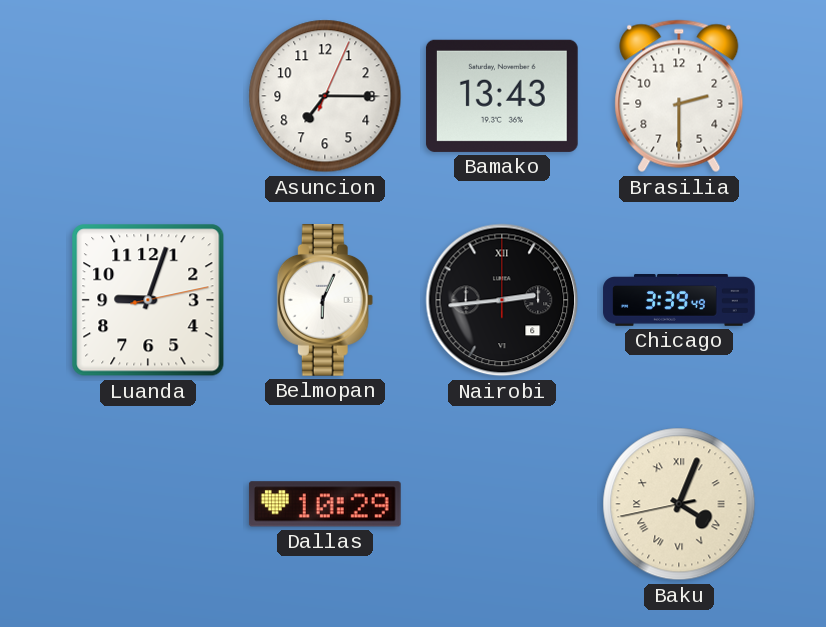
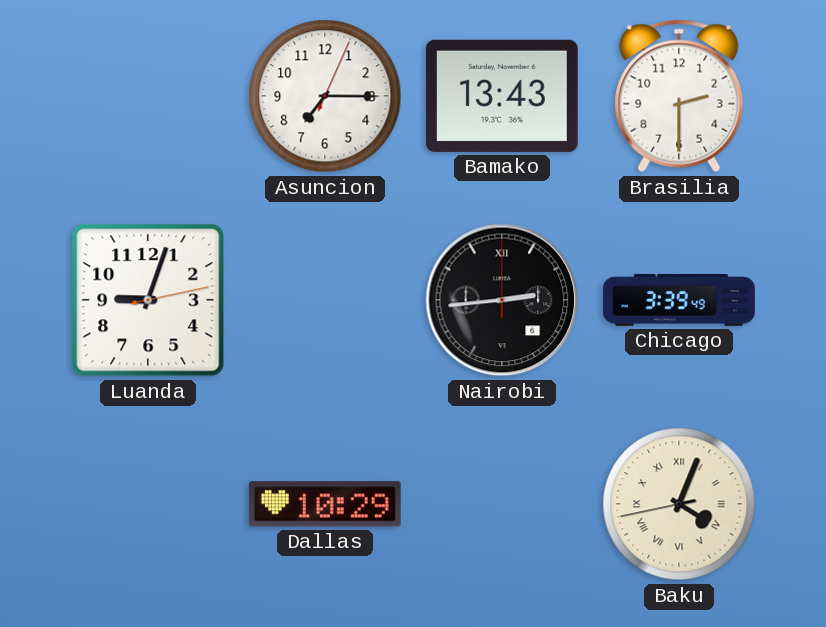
Belmopan: 6:04 -> none
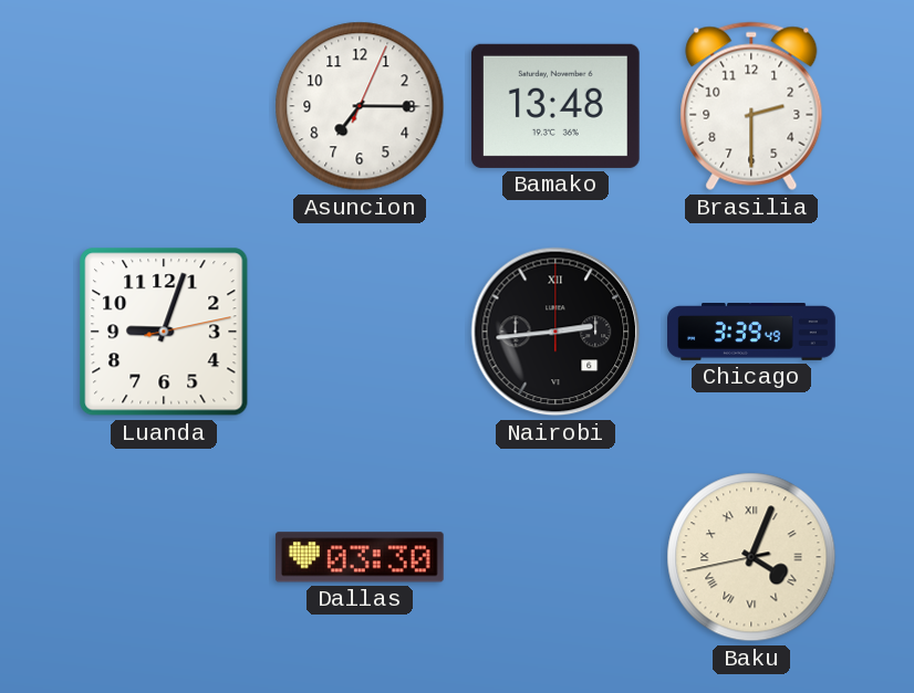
Bamako: 13:43 -> 13:48
Dallas: 10:29 -> 03:30
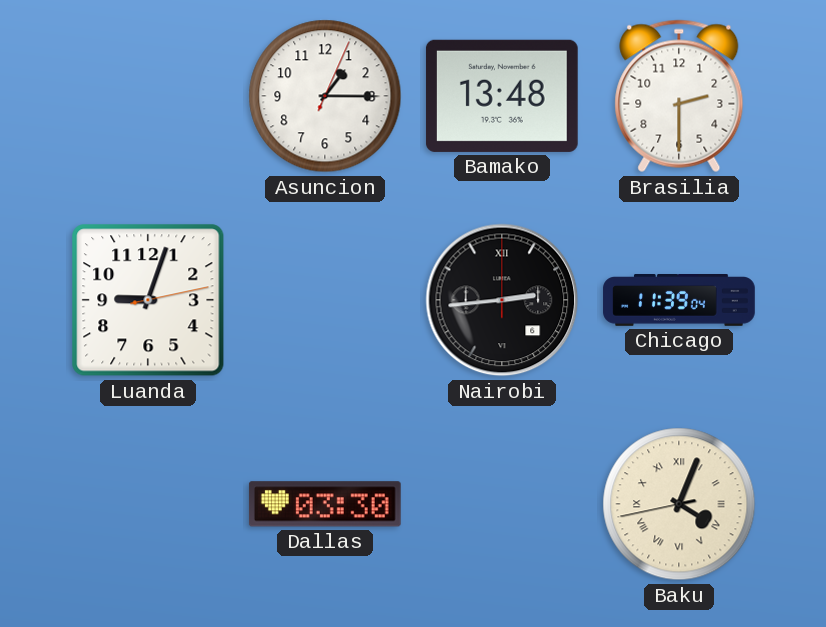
Asuncion: 7:15 -> 1:15
Chicago: 3:39 -> 11:39
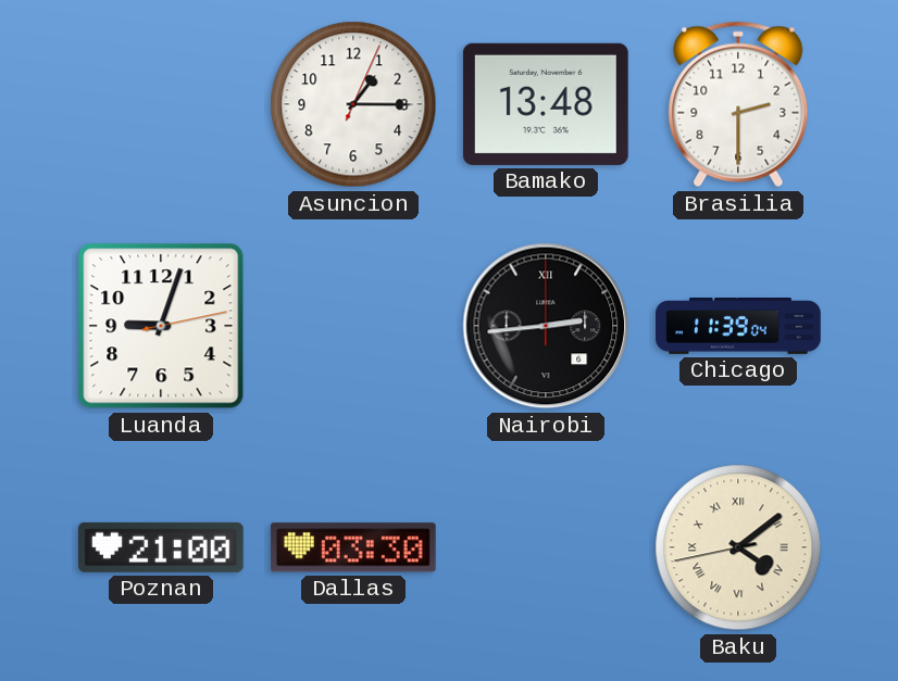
Poznan: none -> 21:00
Baku: 4:03 -> 4:08
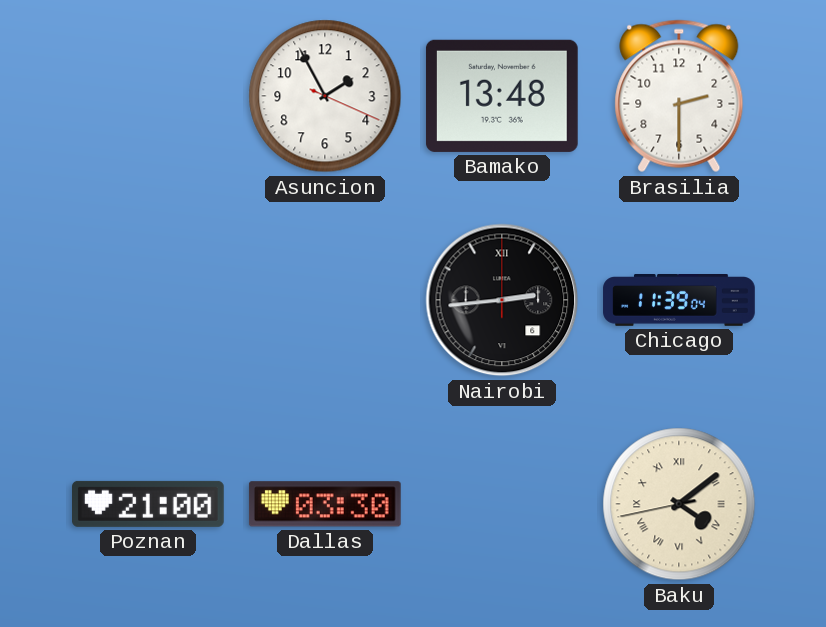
Asuncion: 1:15 -> 1:55
Luanda: 9:03 -> none
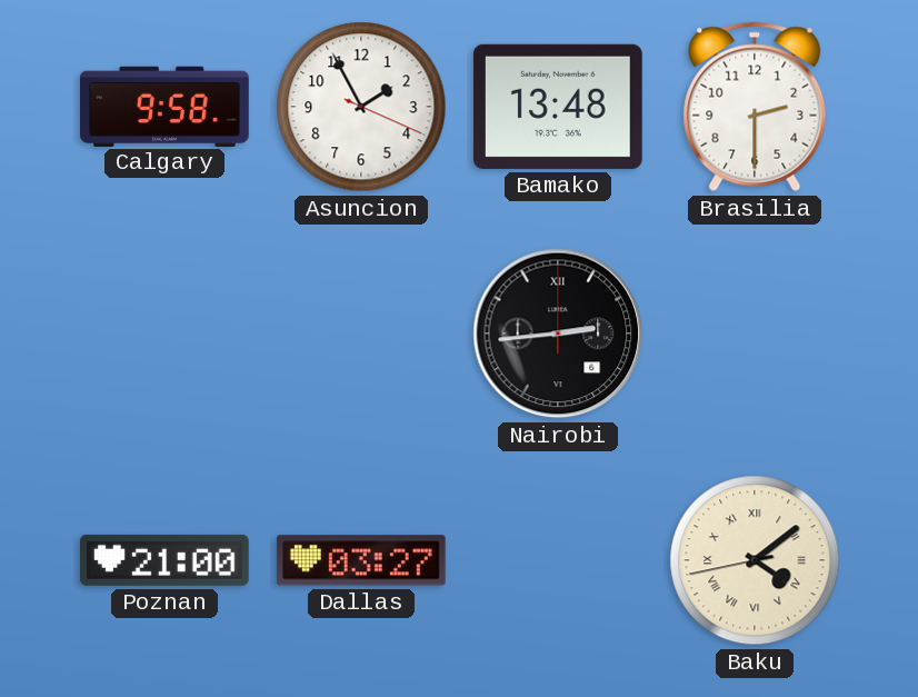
Calgary: none -> 9:58
Chicago: 11:39 -> none
Dallas: 03:30 -> 03:27
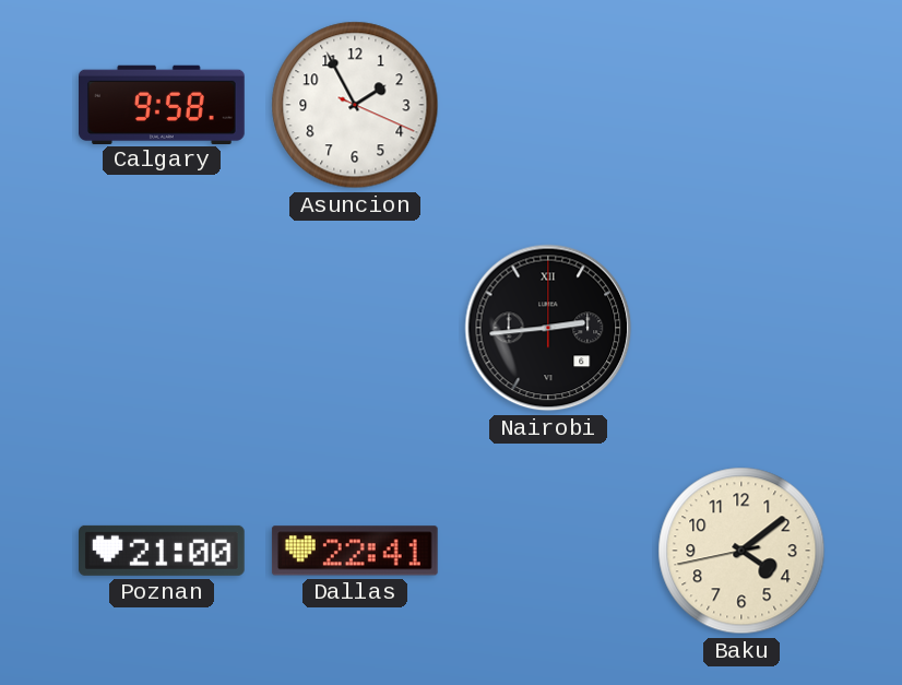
Bamako: 13:48 -> none
Brasilia: 2:30 -> none
Dallas: 03:27 -> 22:41
Baku numerals: Roman -> Arabic
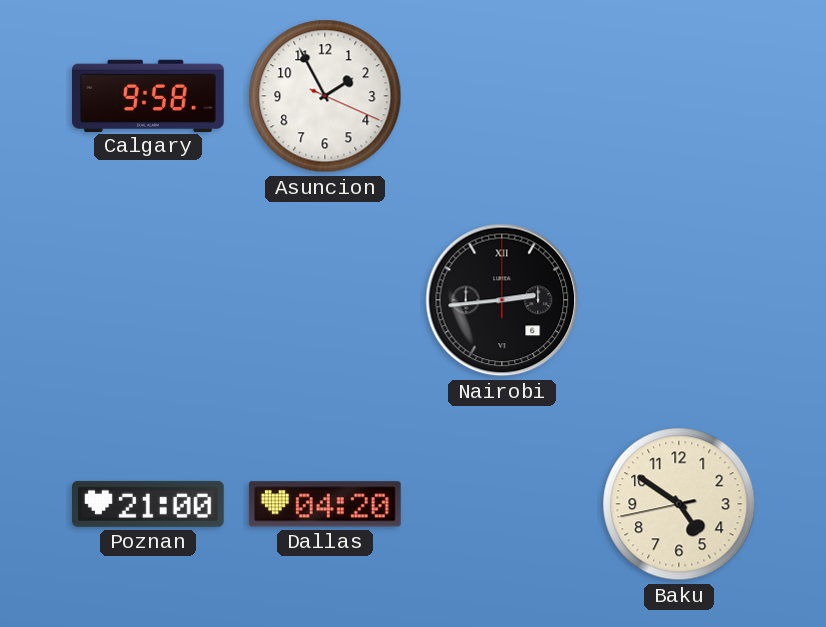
Dallas: 22:41 -> 04:20
Baku: 4:08 -> 4:50
